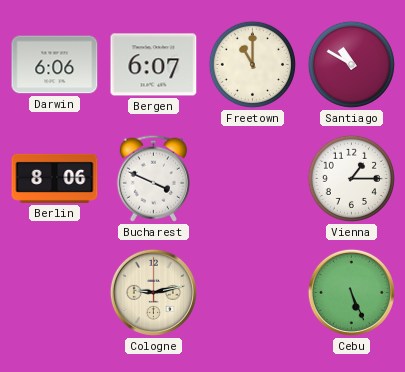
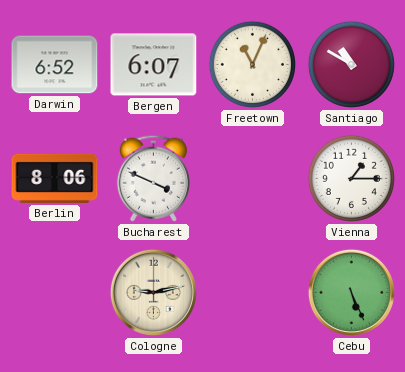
Darwin: 6:06 -> 6:52
Freetown: 11:00 -> 11:04
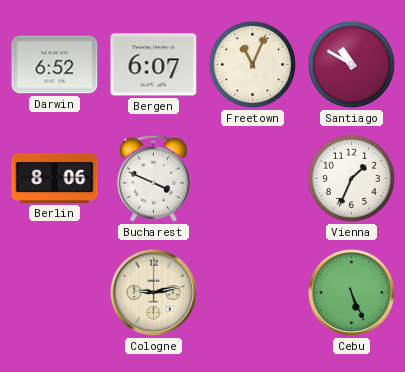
Vienna: 1:15 -> 1:34
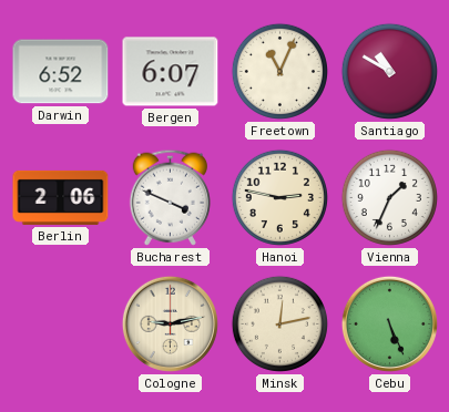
Berlin: 8:06 -> 2:06
Hanoi: none -> 2:47
Minsk: none -> 12:13
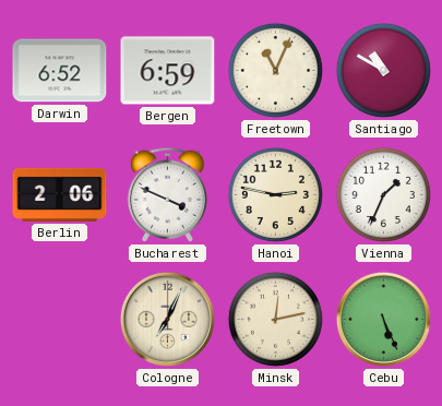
Bergen: 6:07 -> 6:59
Cologne: 9:13 -> 7:04
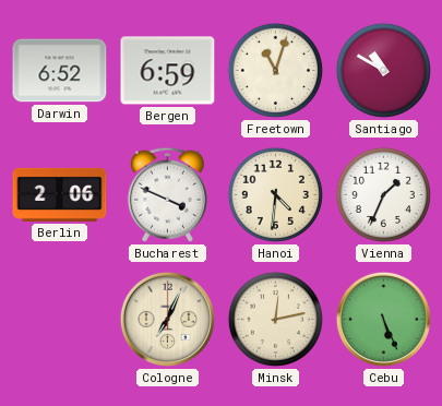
Freetown: 11:04 -> 11:03
Hanoi: 2:47 -> 4:31
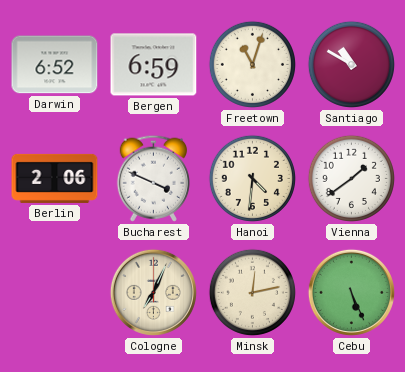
Vienna: 1:34 -> 1:39
